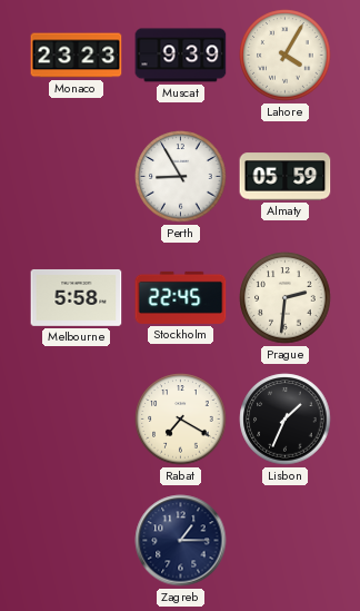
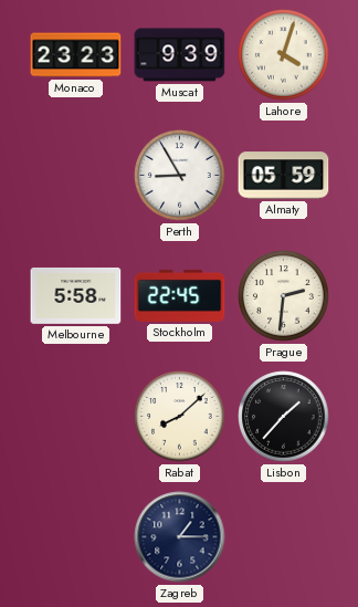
Lahore: 4:05 -> 4:03
Rabat: 7:20 -> 8:08
Lisbon: 1:34 -> 1:37
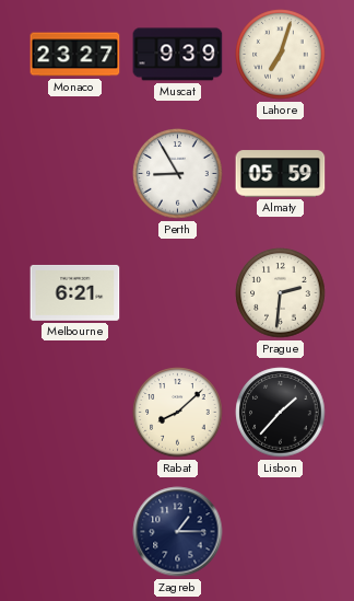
Monaco: 23:23 -> 23:27
Lahore: 4:03 -> 7:03
Melbourne: 5:58 -> 6:21
Stockholm: 22:45 -> none
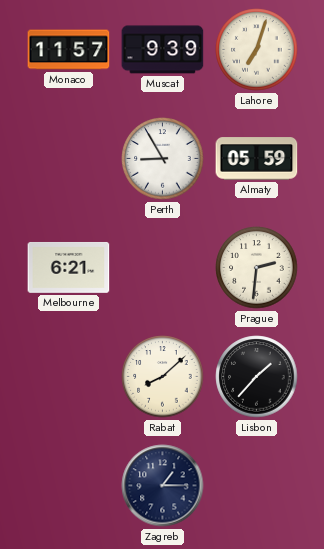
Monaco: 23:27 -> 11:57
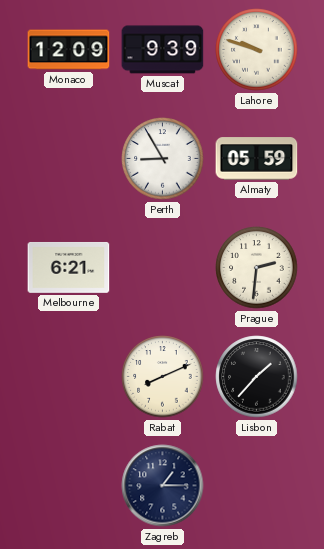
Monaco: 11:57 -> 12:09
Lahore: 7:03 -> 9:48
Rabat: 8:08 -> 8:11
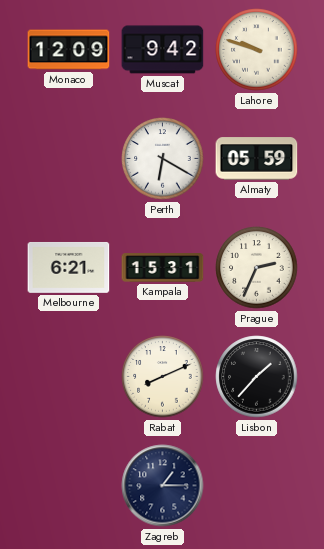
Muscat: 9:39 -> 9:42
Perth: 8:55 -> 6:20
Kampala: none -> 15:31
Prague: 2:31 -> 2:34
